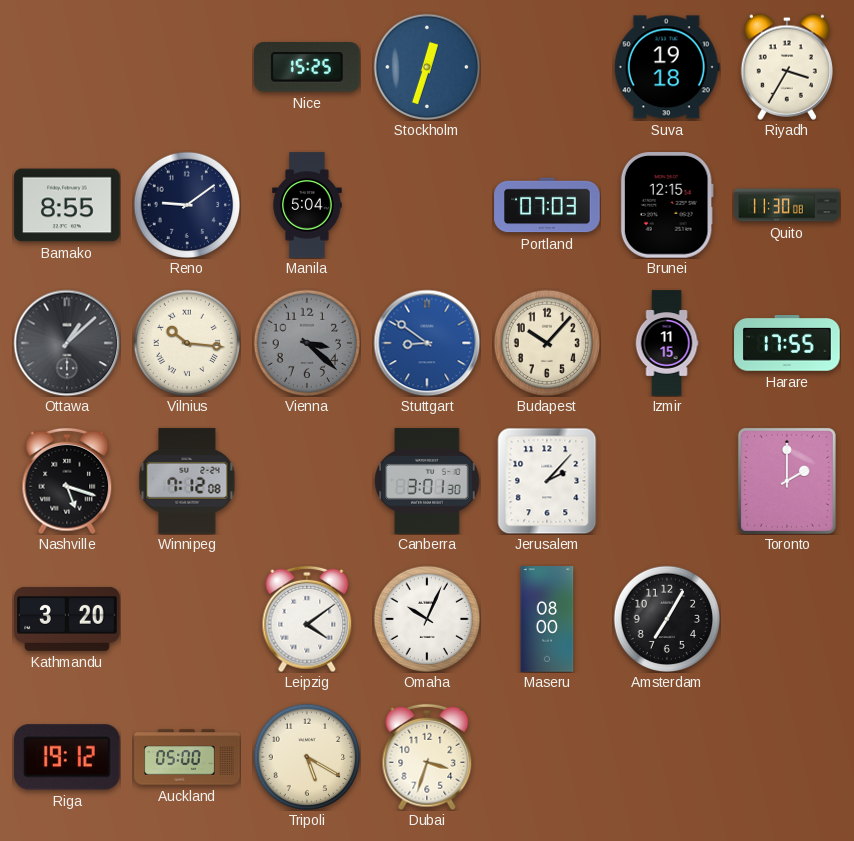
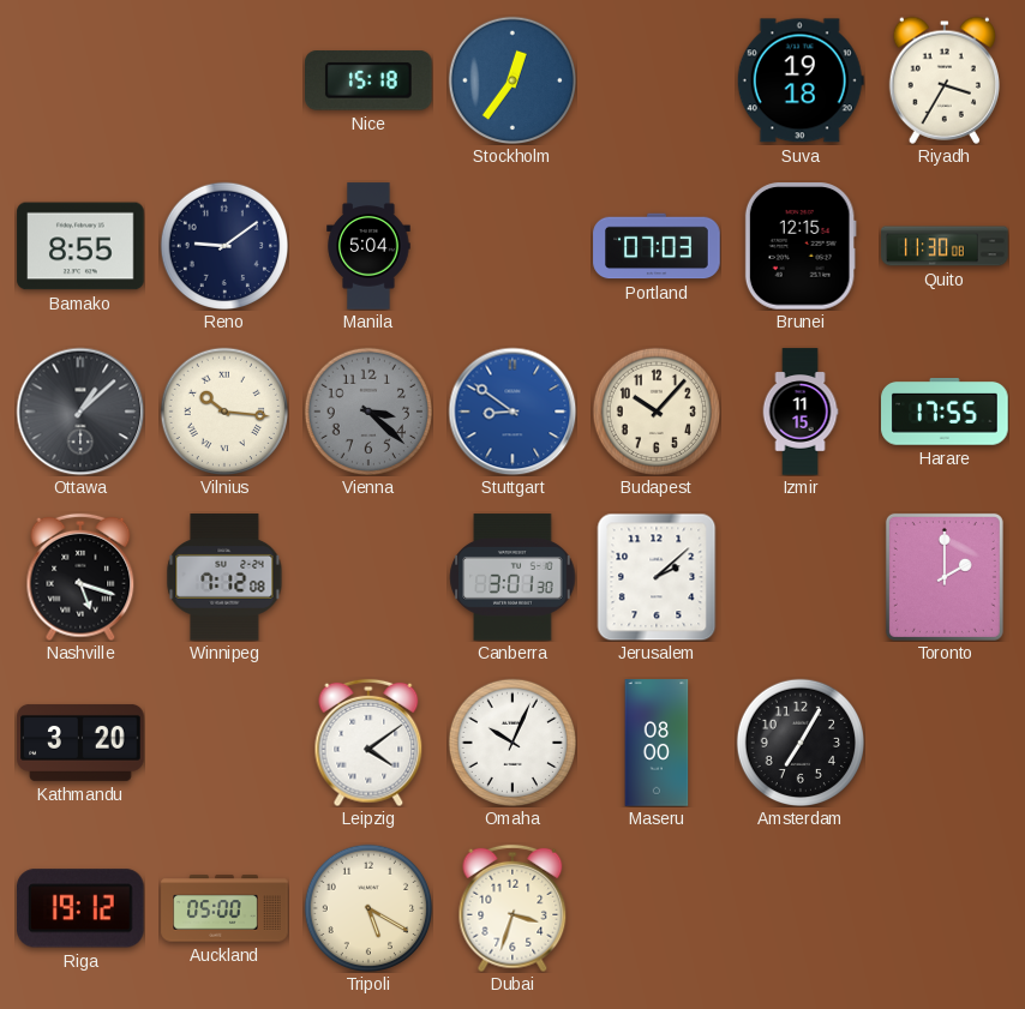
Nice: 15:25 -> 15:18
Stockholm: 12:33 -> 12:36
Jerusalem: 2:07 -> 2:08
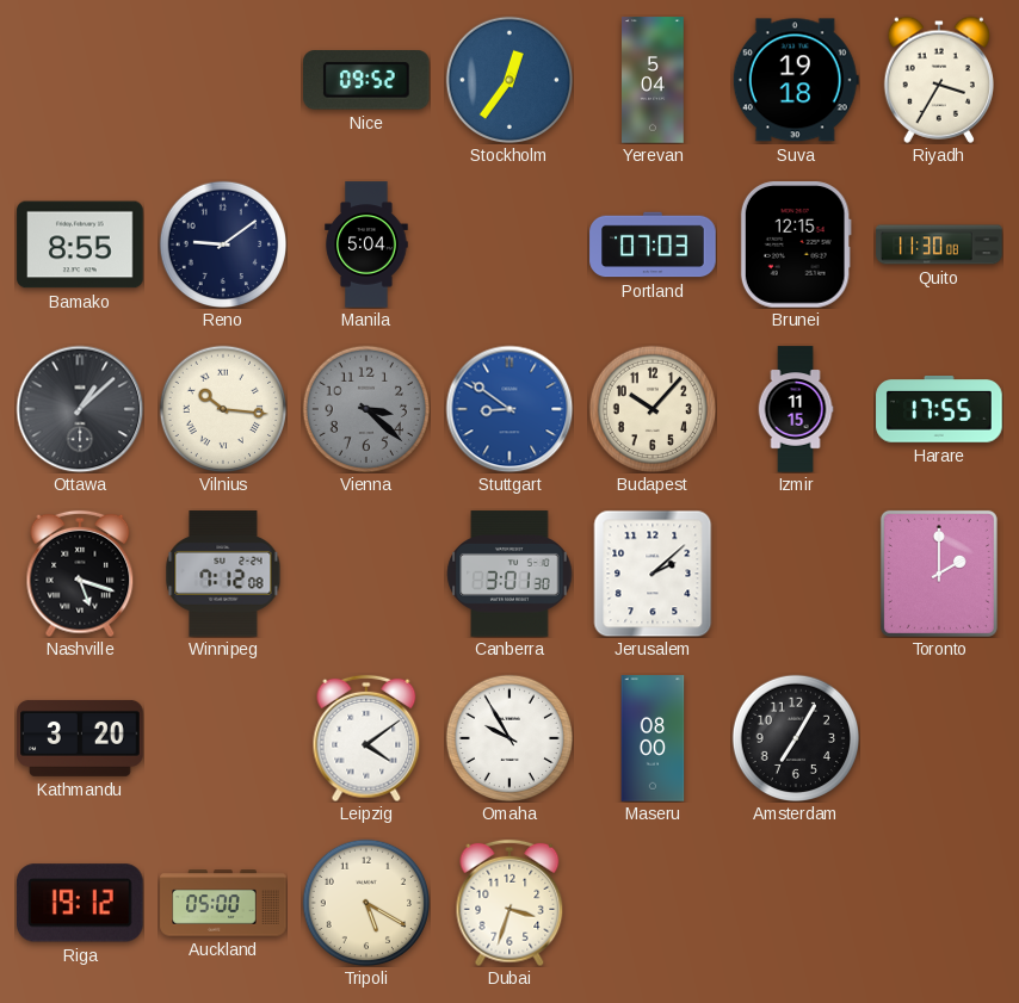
Nice: 15:18 -> 09:52
Yerevan: none -> 5:04
Omaha: 10:04 -> 9:55
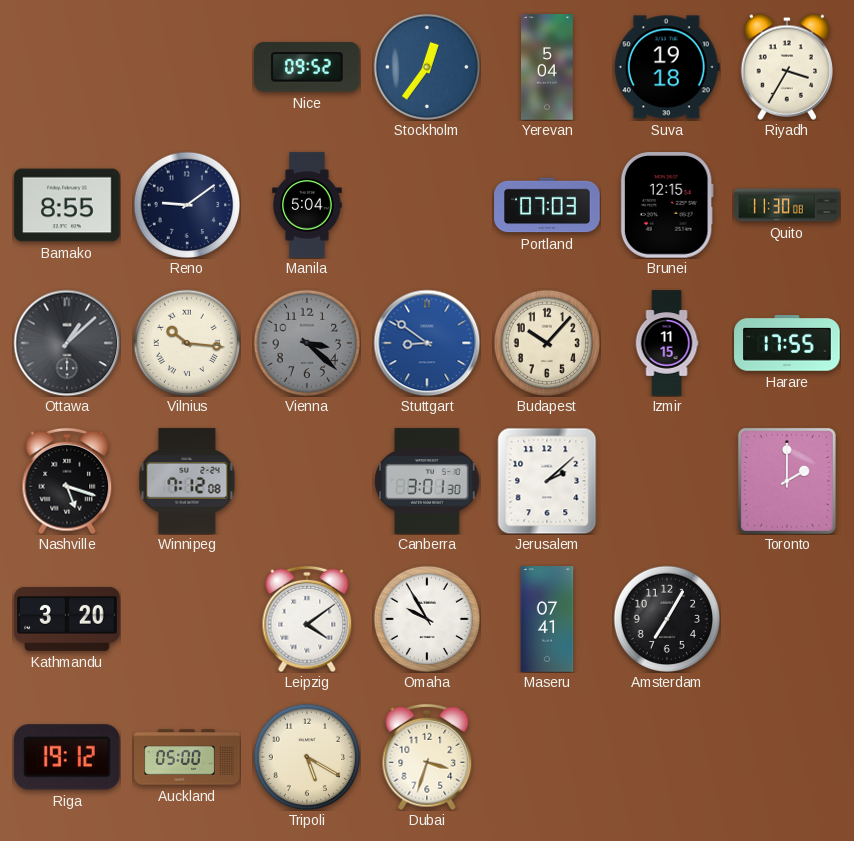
Maseru: 08:00 -> 07:41
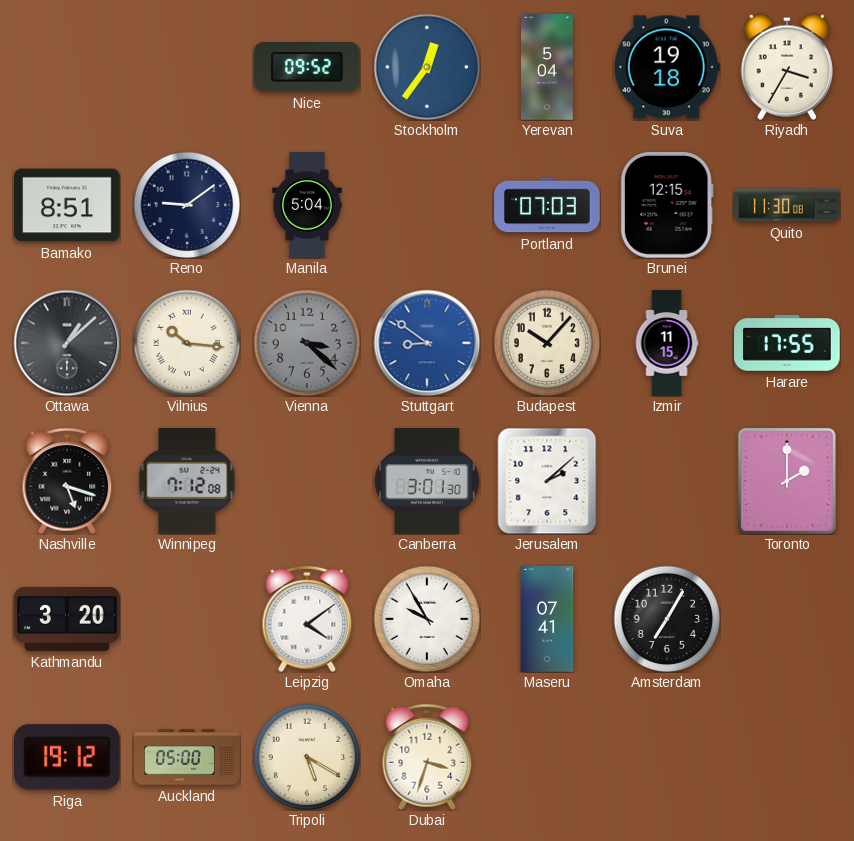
Bamako: 8:55 -> 8:51
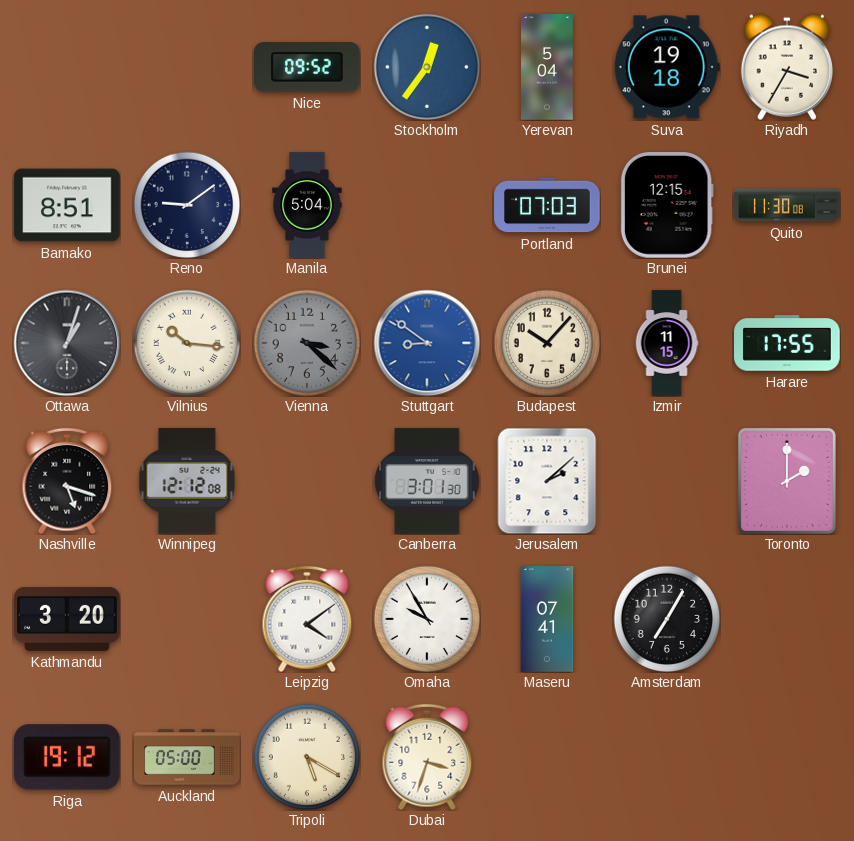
Ottawa: 1:08 -> 1:03
Winnipeg: 7:12 -> 12:12
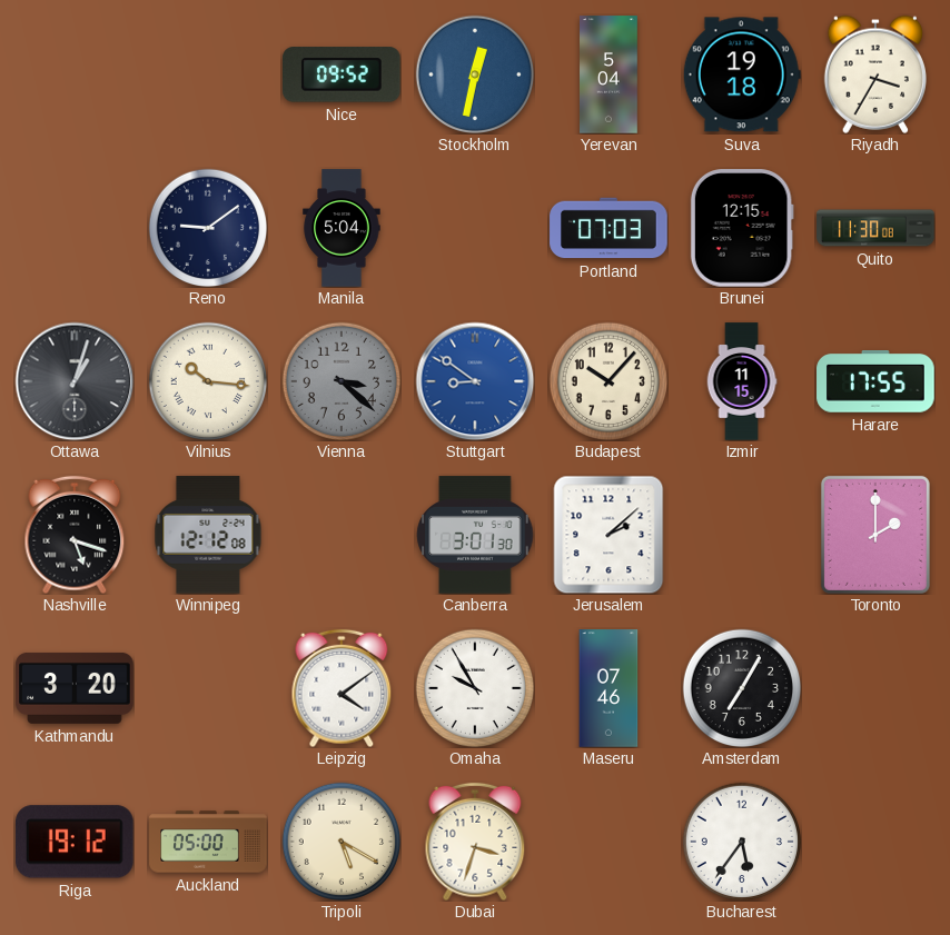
Stockholm: 12:36 -> 12:32
Bamako: 8:51 -> none
Maseru: 07:41 -> 07:46
Bucharest: none -> 5:36
